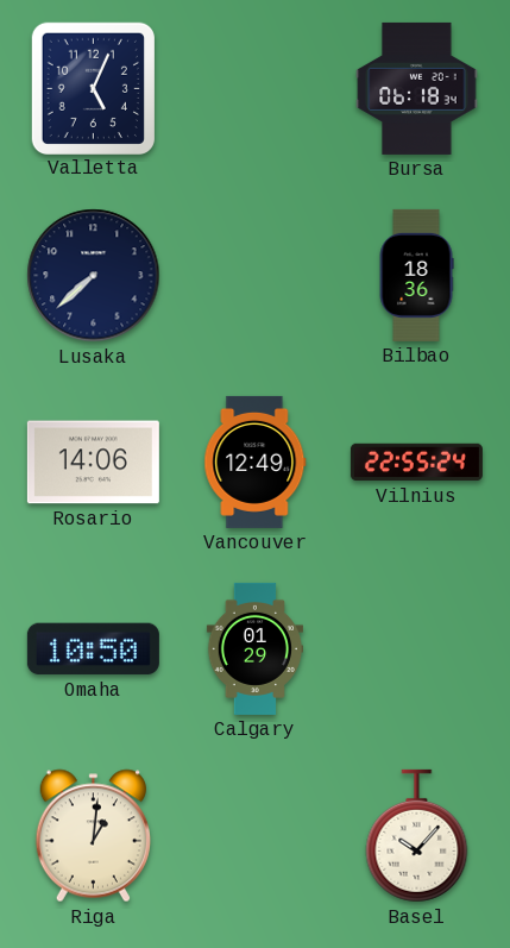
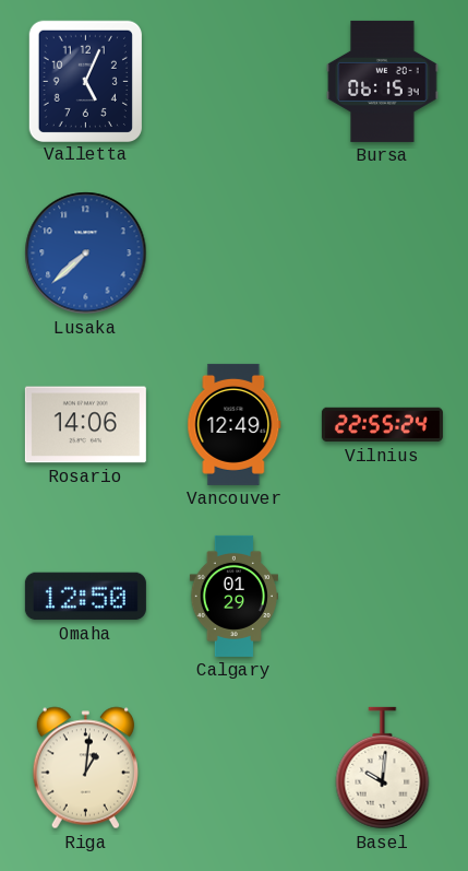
Bursa: 06:18 -> 06:15
Lusaka dial: navy -> blue
Bilbao: 18:36 -> none
Omaha: 10:50 -> 12:50
Basel: 10:07 -> 10:01
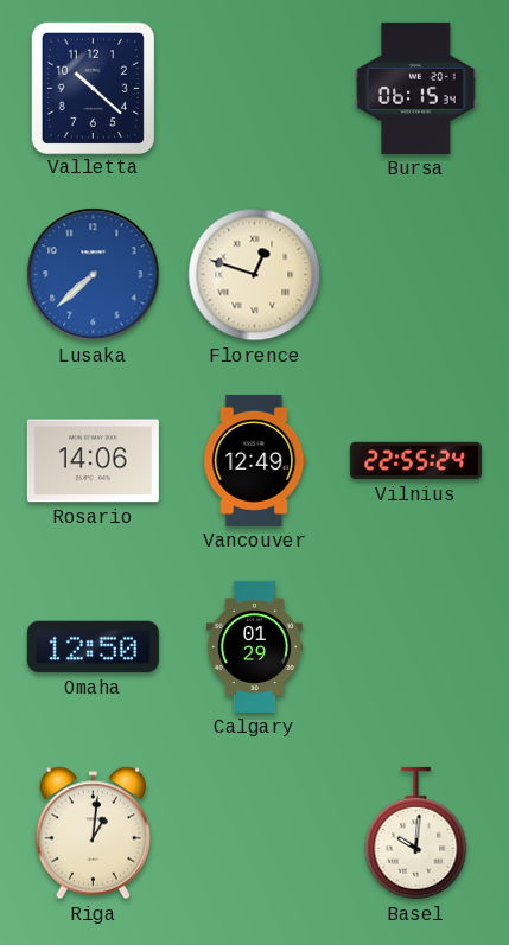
Valletta: 5:04 -> 10:22
Florence: none -> 12:48
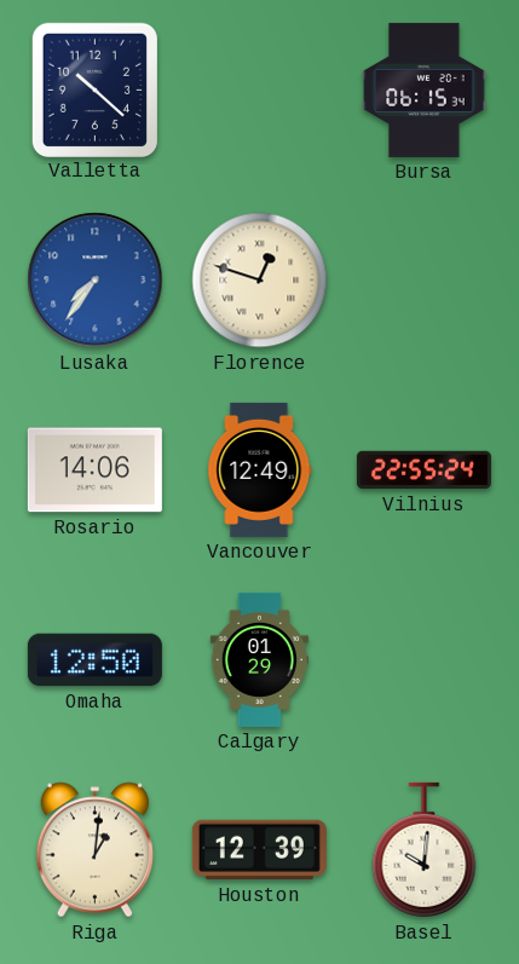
Lusaka: 7:38 -> 7:36
Houston: none -> 12:39
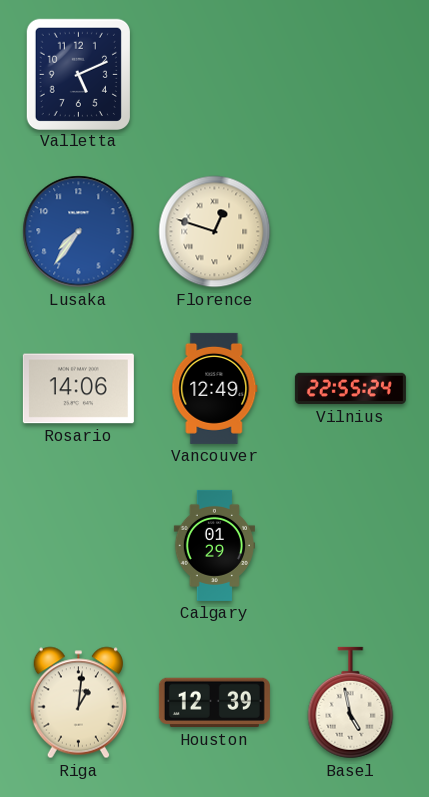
Valletta: 10:22 -> 5:11
Bursa: 06:15 -> none
Omaha: 12:50 -> none
Basel: 10:01 -> 4:58
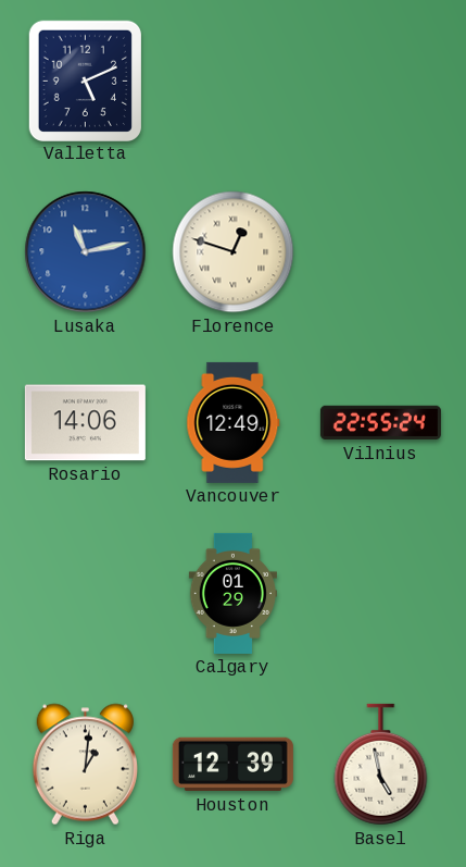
Lusaka: 7:36 -> 11:13
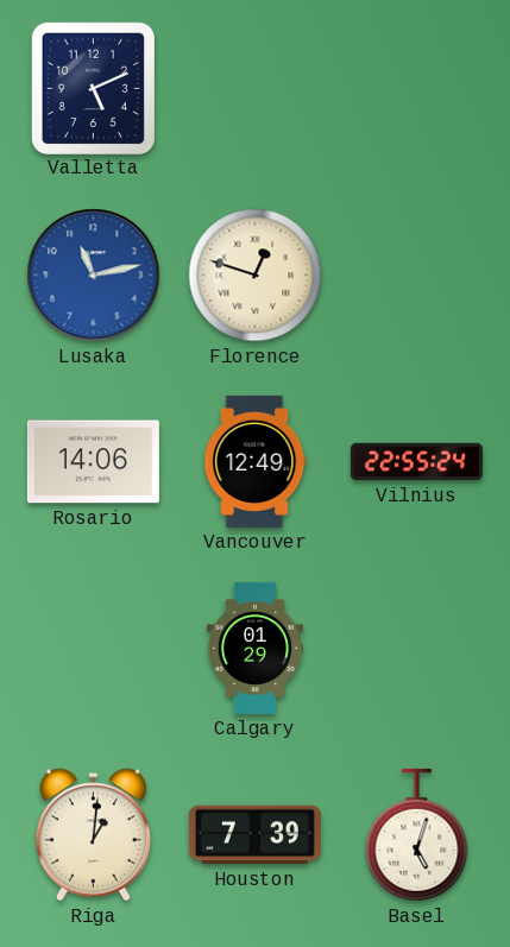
Houston: 12:39 -> 7:39
Basel: 4:58 -> 5:03
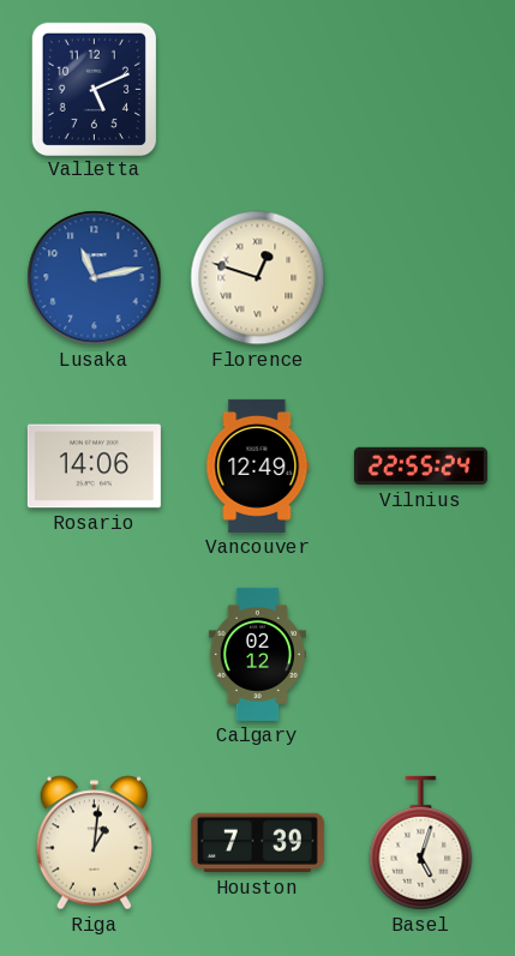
Calgary: 01:29 -> 02:12
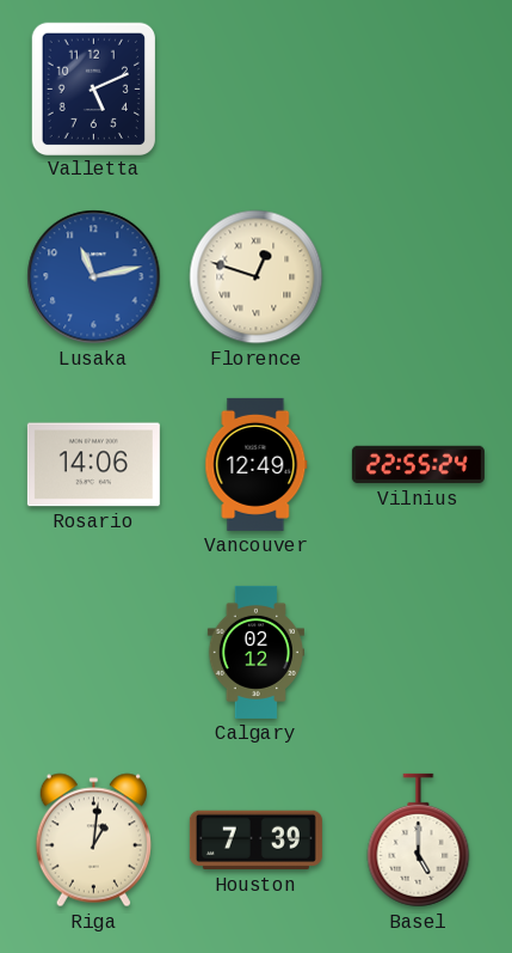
Basel: 5:03 -> 5:00
